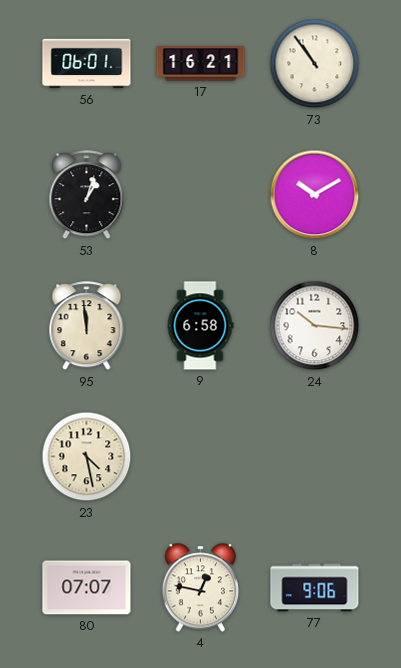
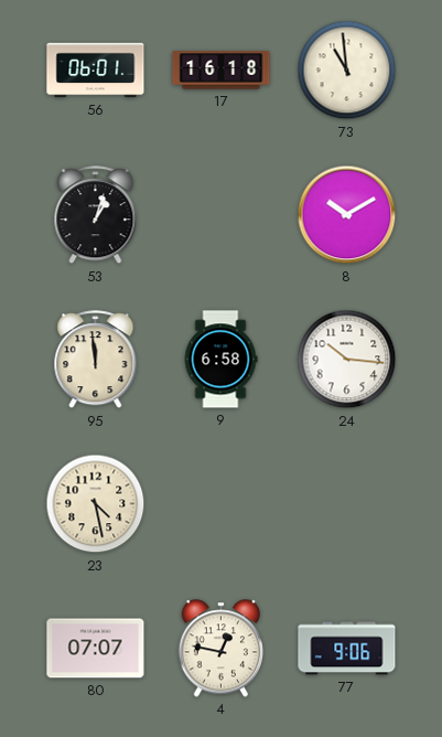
17: 16:21 -> 16:18
73: 10:54 -> 10:59
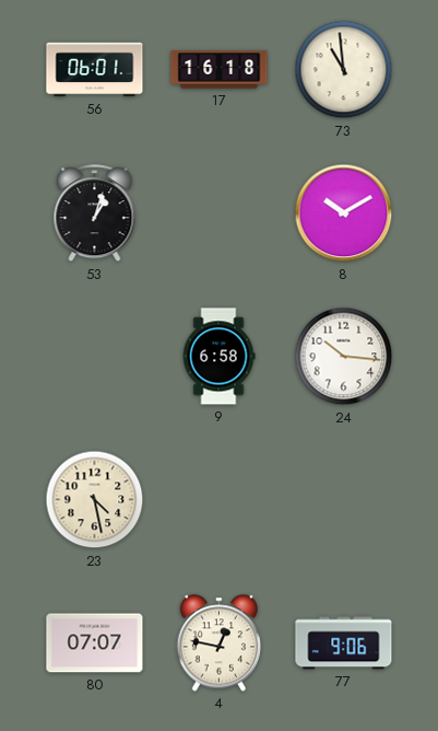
95: 11:59 -> none
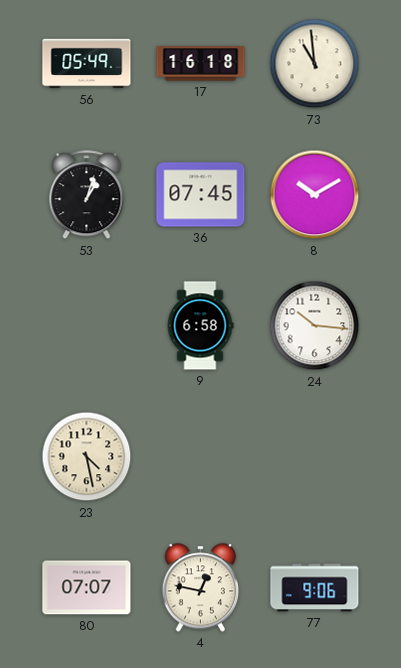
56: 06:01 -> 05:49
36: none -> 07:45
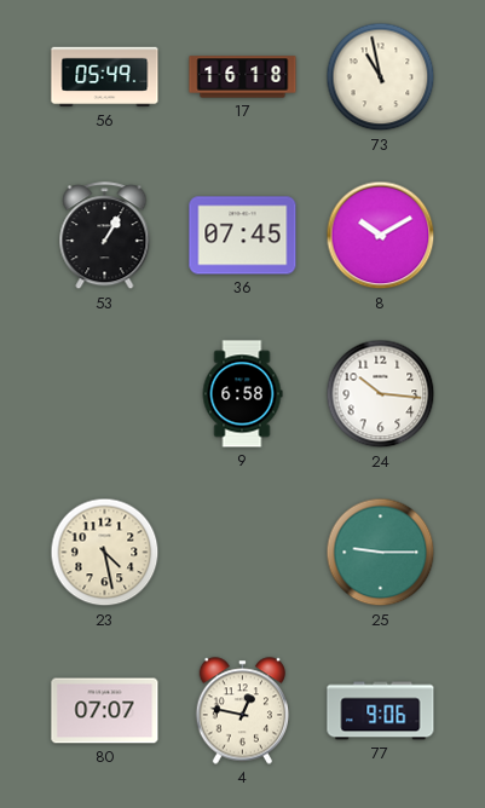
73: 10:59 -> 10:58
53: 1:03 -> 1:05
25: none -> 9:15
